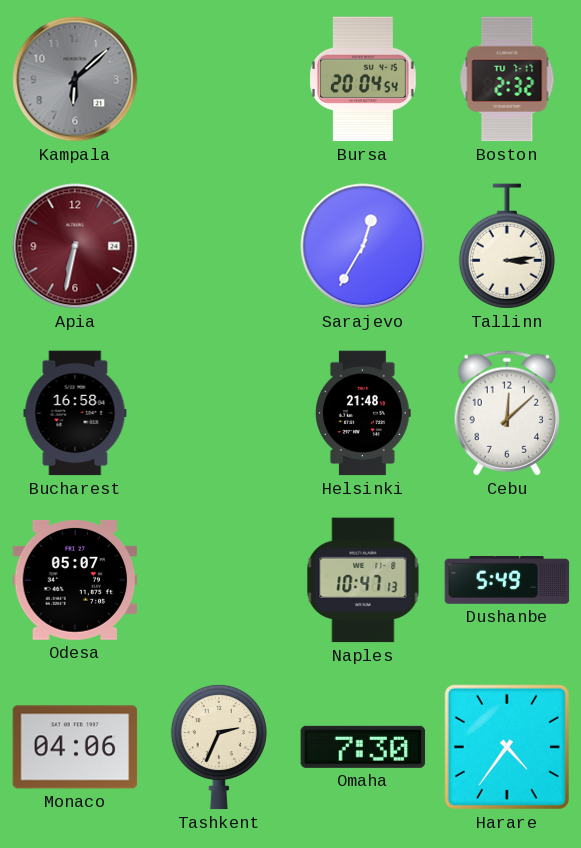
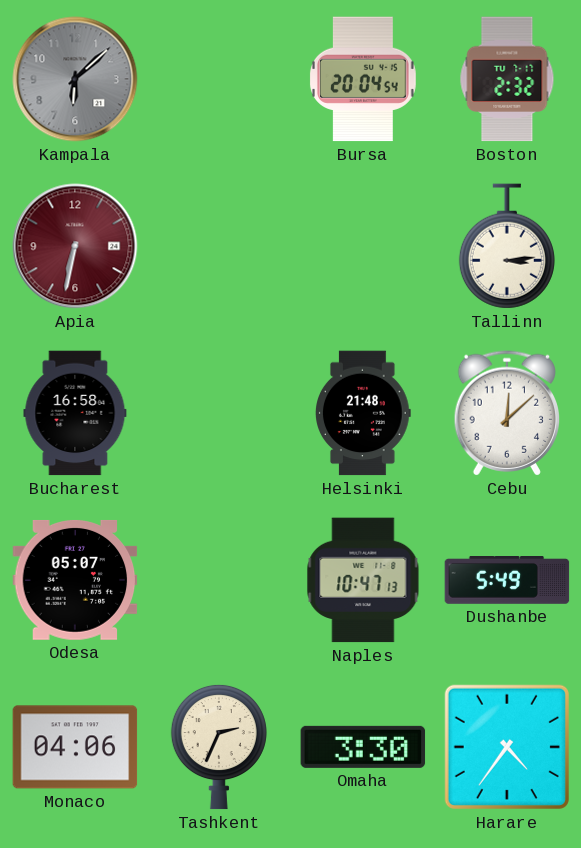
Sarajevo: 12:35 -> none
Omaha: 7:30 -> 3:30
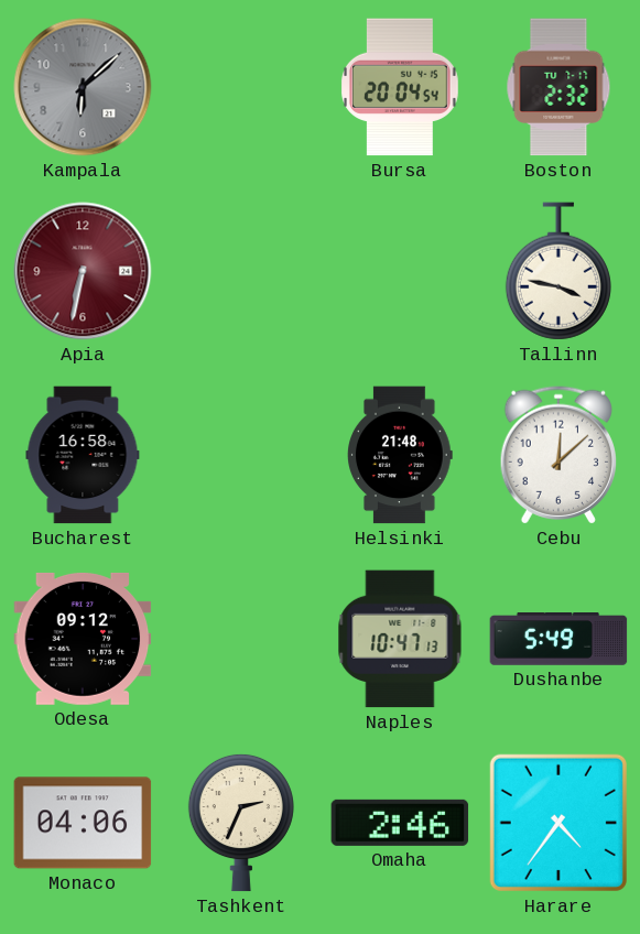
Tallinn: 3:14 -> 3:47
Odesa: 05:07 -> 09:12
Omaha: 3:30 -> 2:46
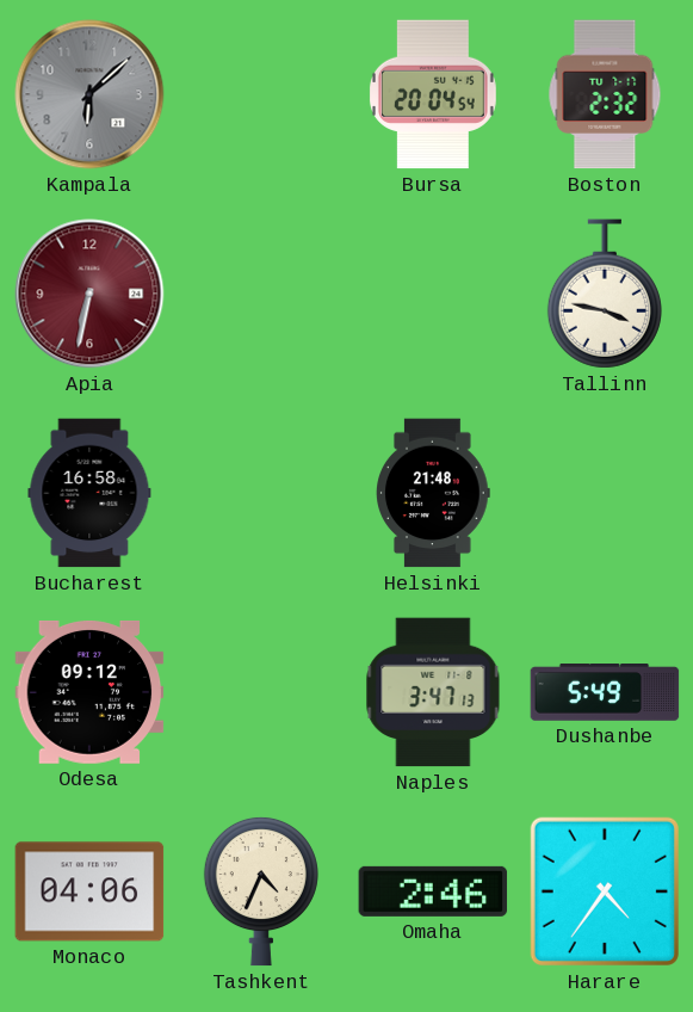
Cebu: 12:08 -> none
Naples: 10:47 -> 3:47
Tashkent: 2:34 -> 4:34
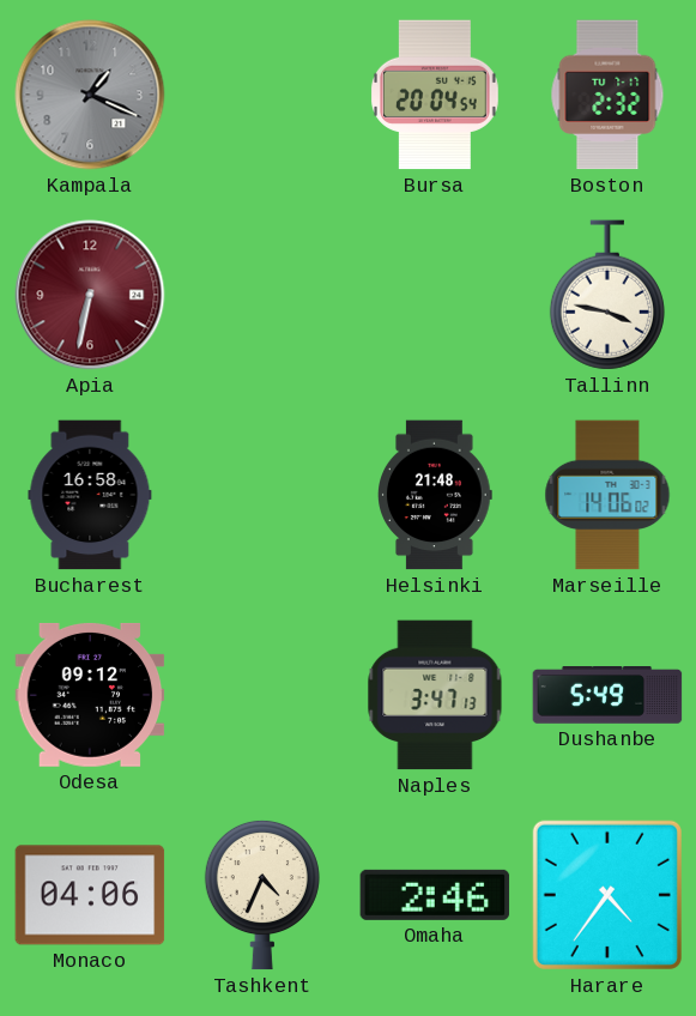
Kampala: 6:08 -> 1:19
Marseille: none -> 14:06
